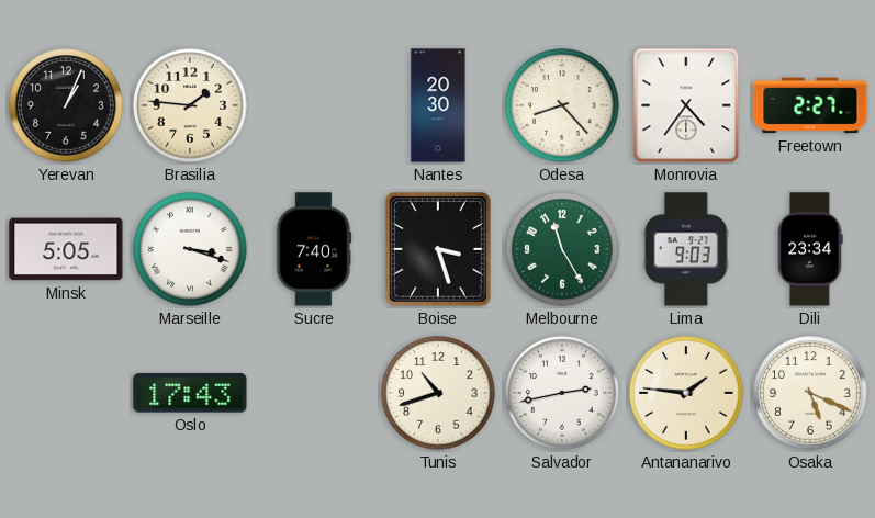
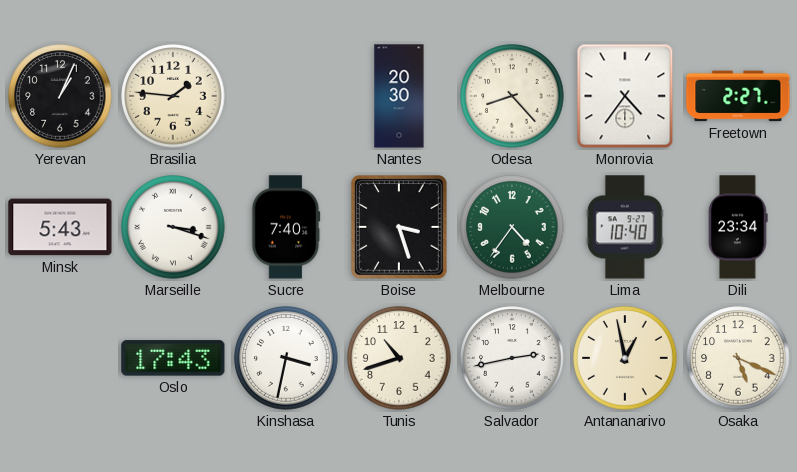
Minsk: 5:05 -> 5:43
Melbourne: 11:25 -> 4:36
Lima: 9:03 -> 10:40
Kinshasa: none -> 3:32
Antananarivo: 1:46 -> 12:58
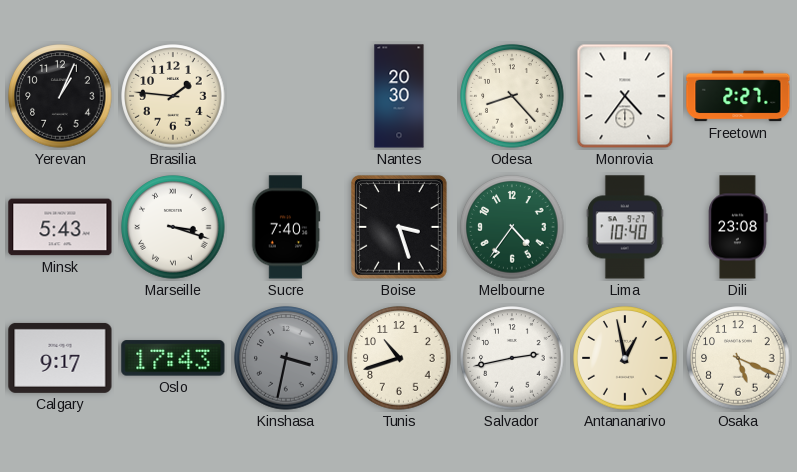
Dili: 23:34 -> 23:08
Calgary: none -> 9:17
Kinshasa dial: white -> grey
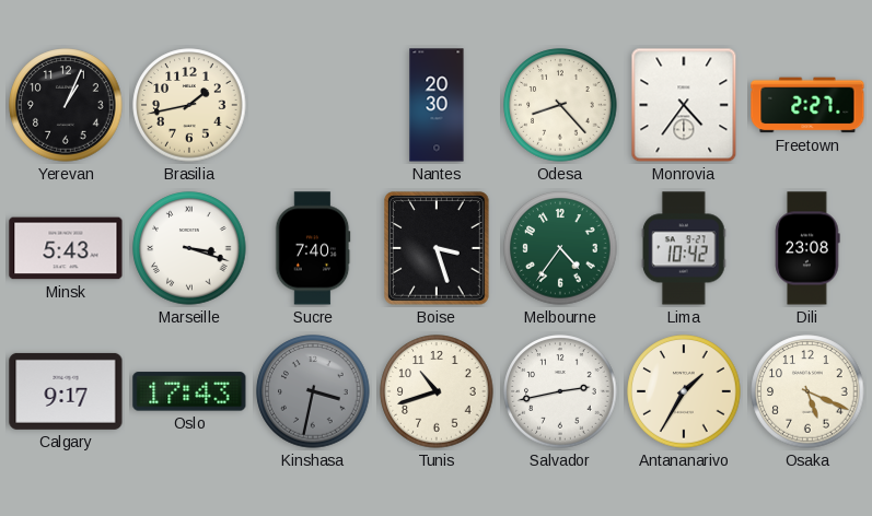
Brasilia: 1:46 -> 1:43
Lima: 10:40 -> 10:42
Antananarivo: 12:58 -> 1:35
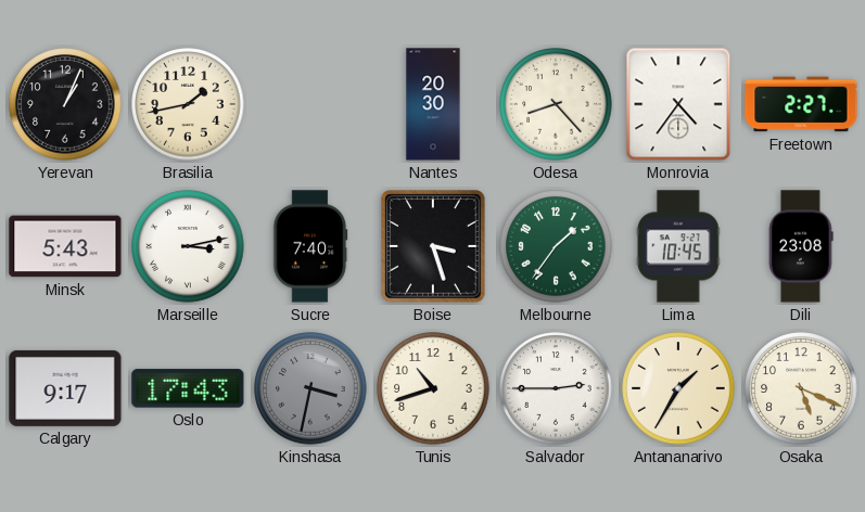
Marseille: 3:18 -> 3:13
Melbourne: 4:36 -> 1:36
Lima: 10:42 -> 10:45
Salvador: 2:43 -> 2:45
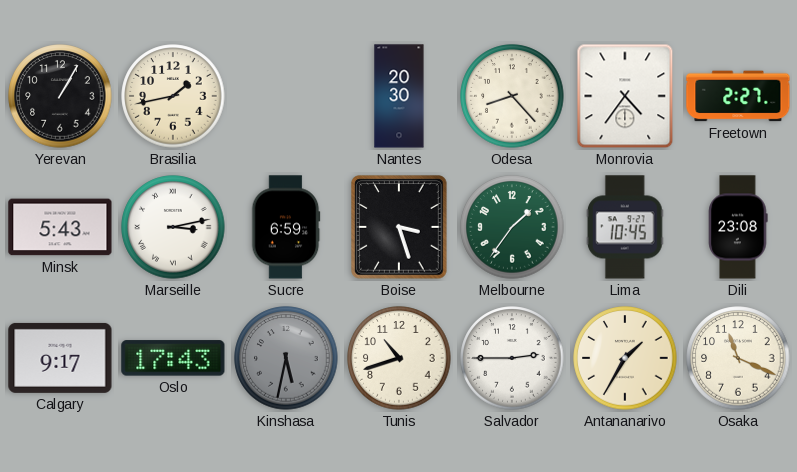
Yerevan: 1:04 -> 1:05
Sucre: 7:40 -> 6:59
Kinshasa: 3:32 -> 5:32
Osaka: 5:19 -> 11:19
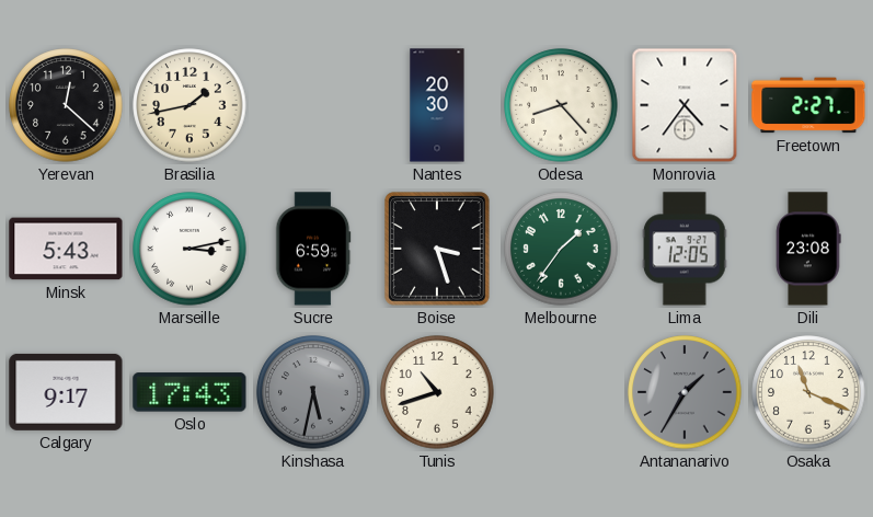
Yerevan: 1:05 -> 12:22
Lima: 10:45 -> 12:05
Salvador: 2:45 -> none
Antananarivo dial: cream -> grey
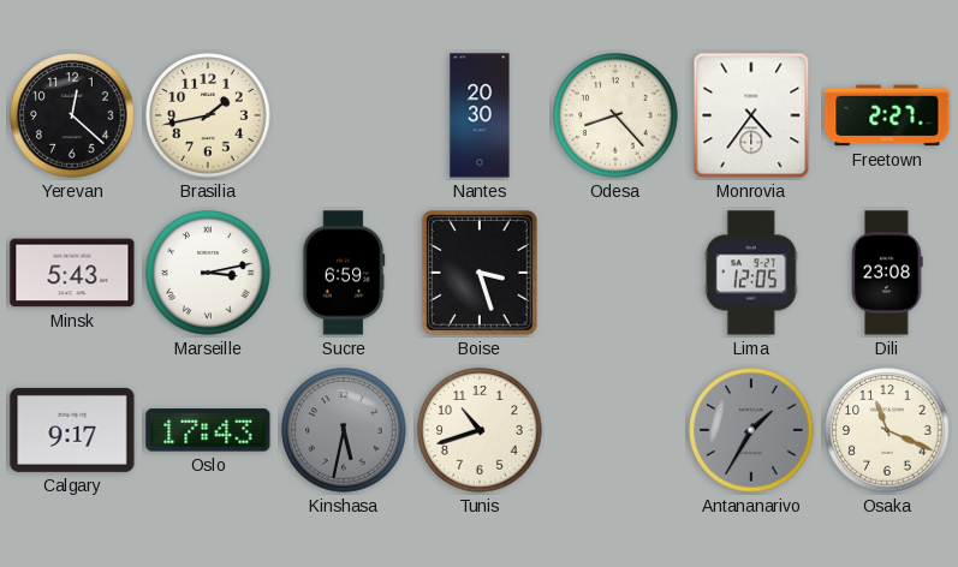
Melbourne: 1:36 -> none
